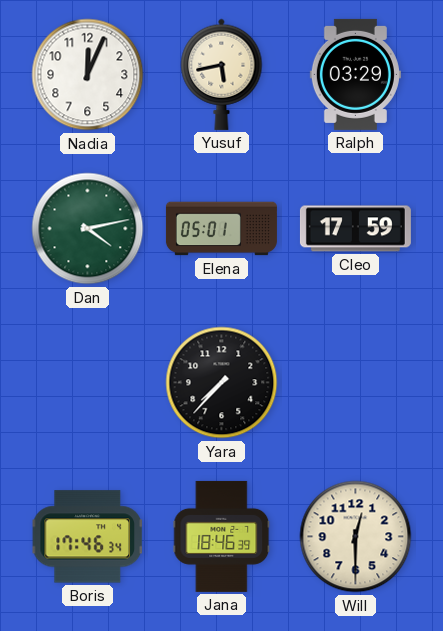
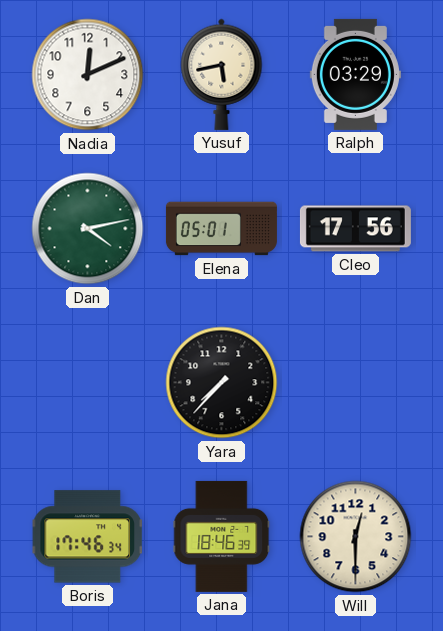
Nadia: 12:04 -> 12:11
Cleo: 17:59 -> 17:56
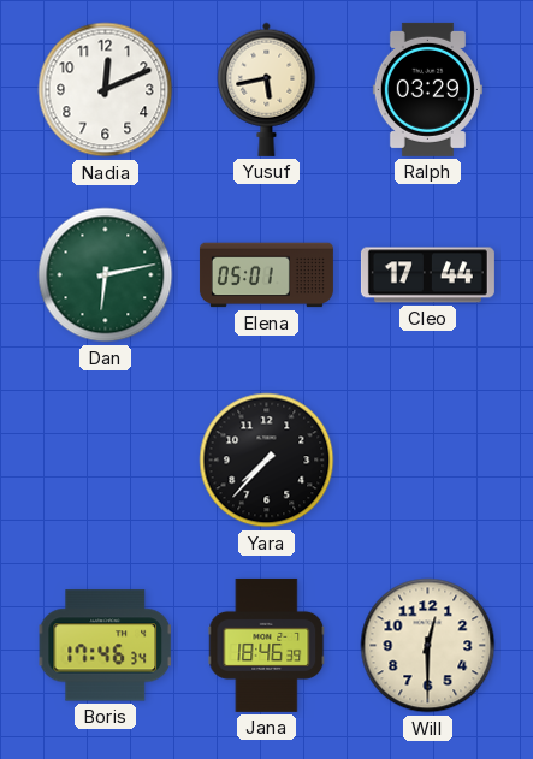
Dan: 4:13 -> 6:13
Cleo: 17:56 -> 17:44
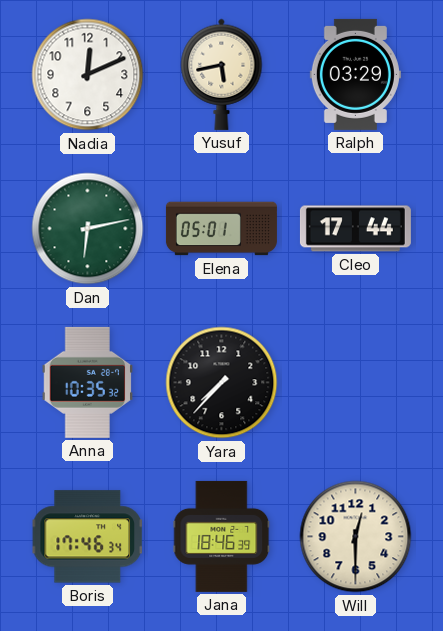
Anna: none -> 10:35
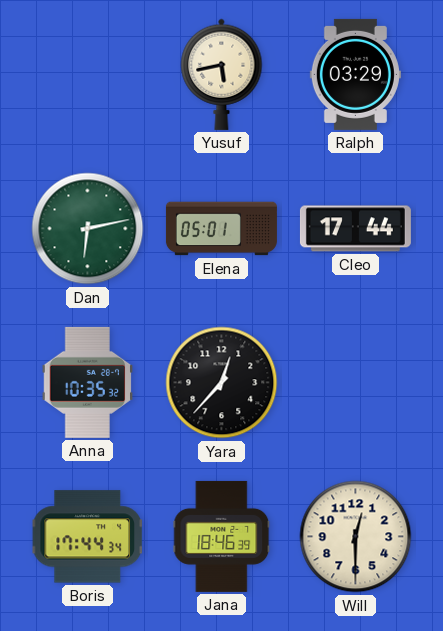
Nadia: 12:11 -> none
Yara: 7:37 -> 12:37
Boris: 17:46 -> 17:44
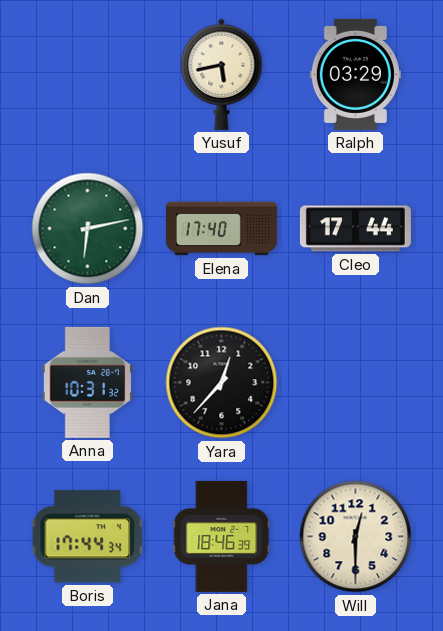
Elena: 05:01 -> 17:40
Anna: 10:35 -> 10:31
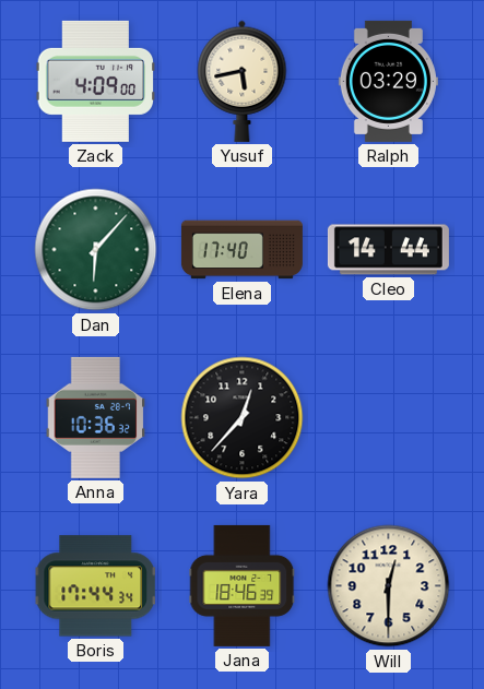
Zack: none -> 4:09
Dan: 6:13 -> 6:07
Cleo: 17:44 -> 14:44
Anna: 10:31 -> 10:36
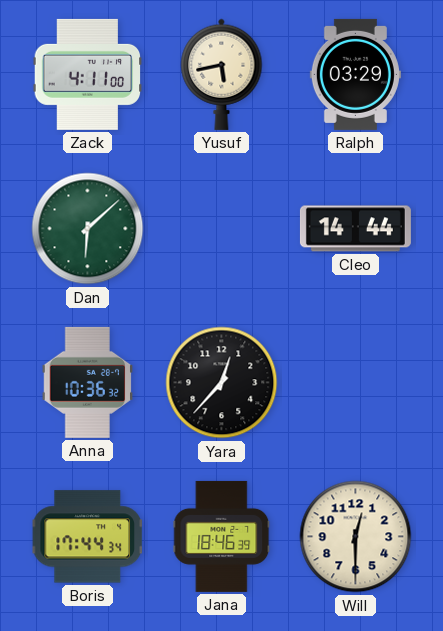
Zack: 4:09 -> 4:11
Dan: 6:07 -> 6:08
Elena: 17:40 -> none
